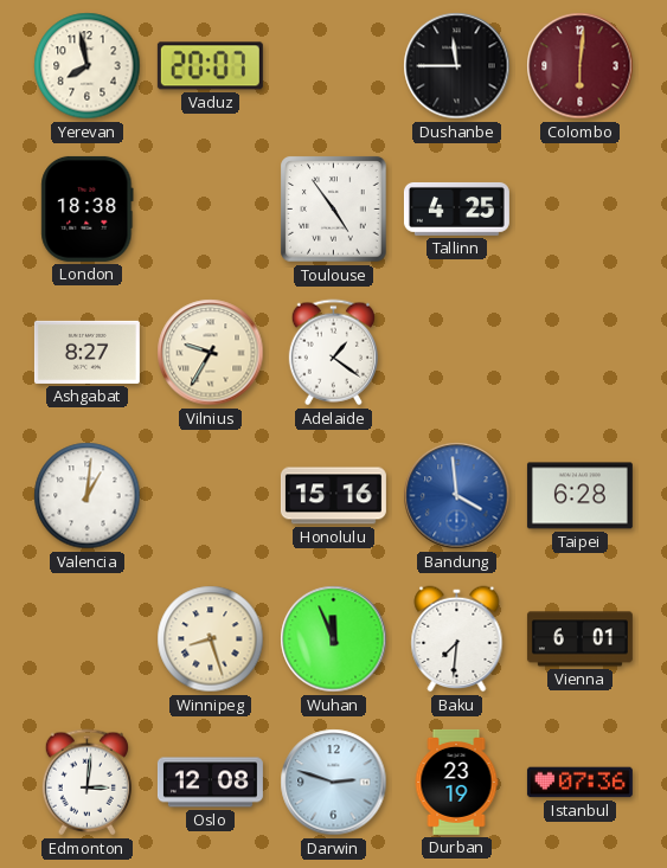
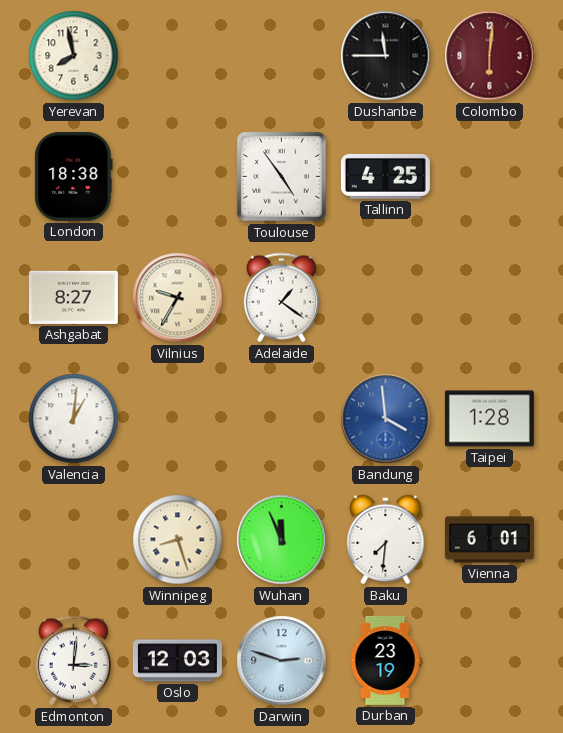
Vaduz: 20:07 -> none
Honolulu: 15:16 -> none
Taipei: 6:28 -> 1:28
Oslo: 12:08 -> 12:03
Istanbul: 07:36 -> none
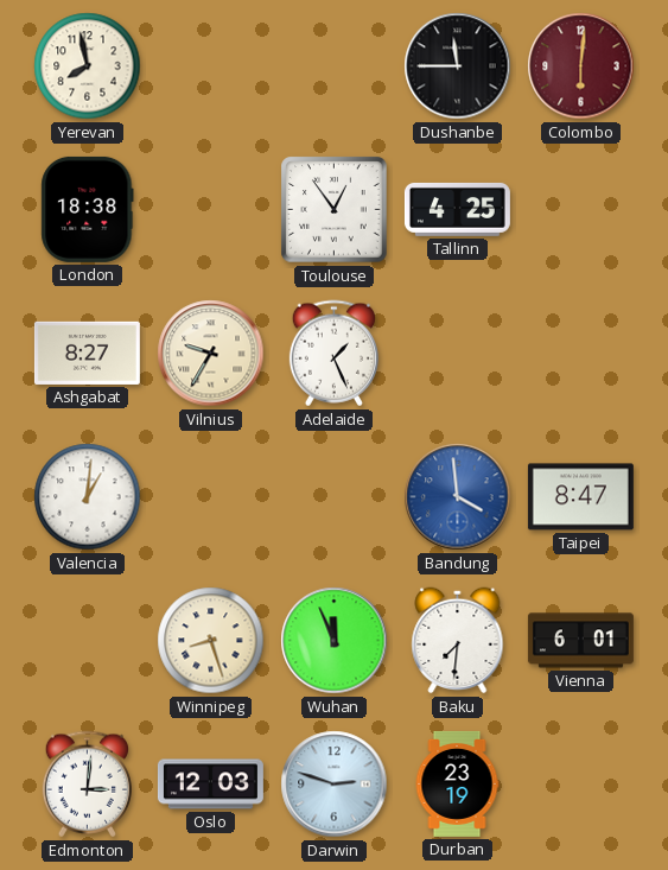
Toulouse: 4:54 -> 12:54
Adelaide: 1:21 -> 1:26
Taipei: 1:28 -> 8:47
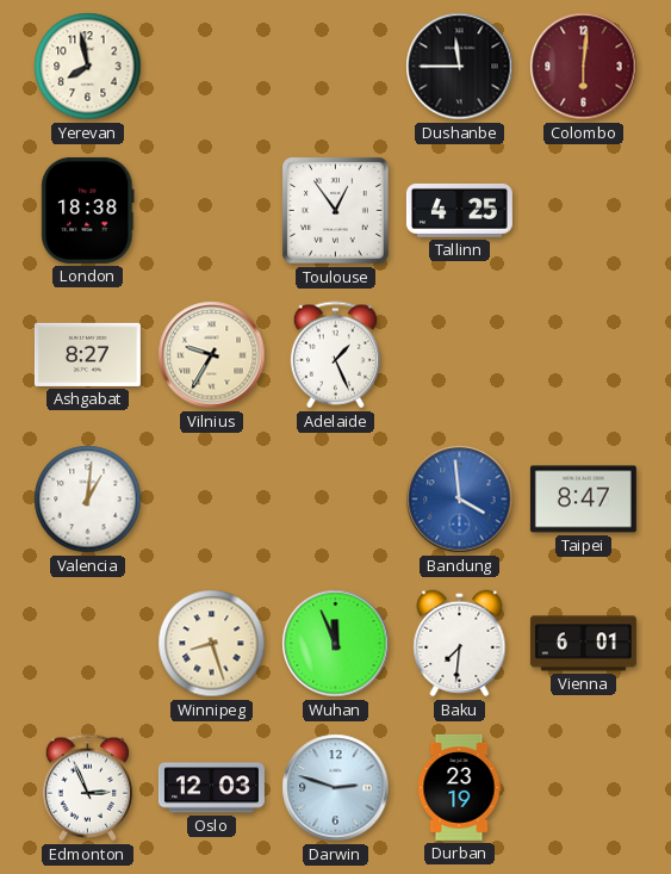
Edmonton: 3:01 -> 2:56
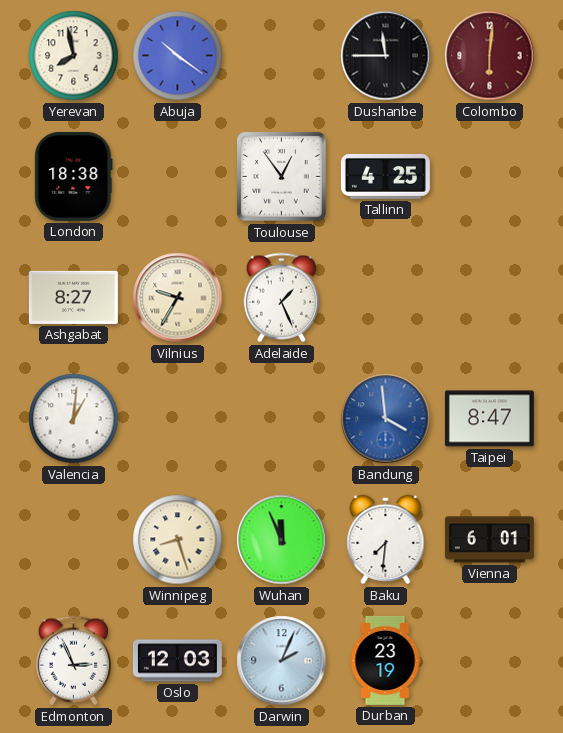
Abuja: none -> 10:21
Darwin: 2:48 -> 2:04
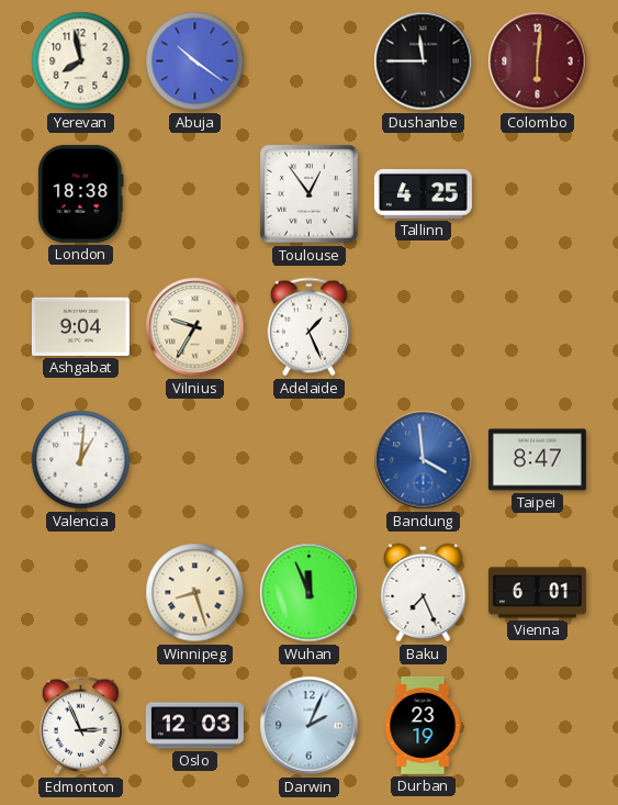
Ashgabat: 8:27 -> 9:04
Baku: 7:31 -> 7:26
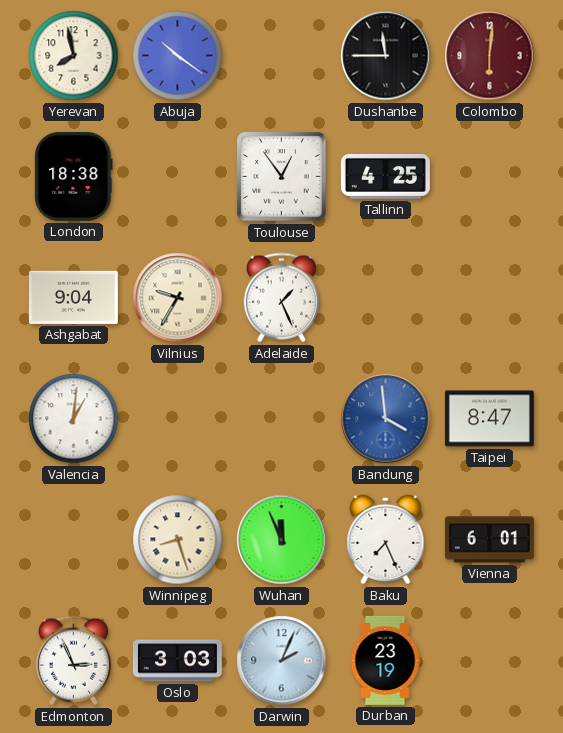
Oslo: 12:03 -> 3:03
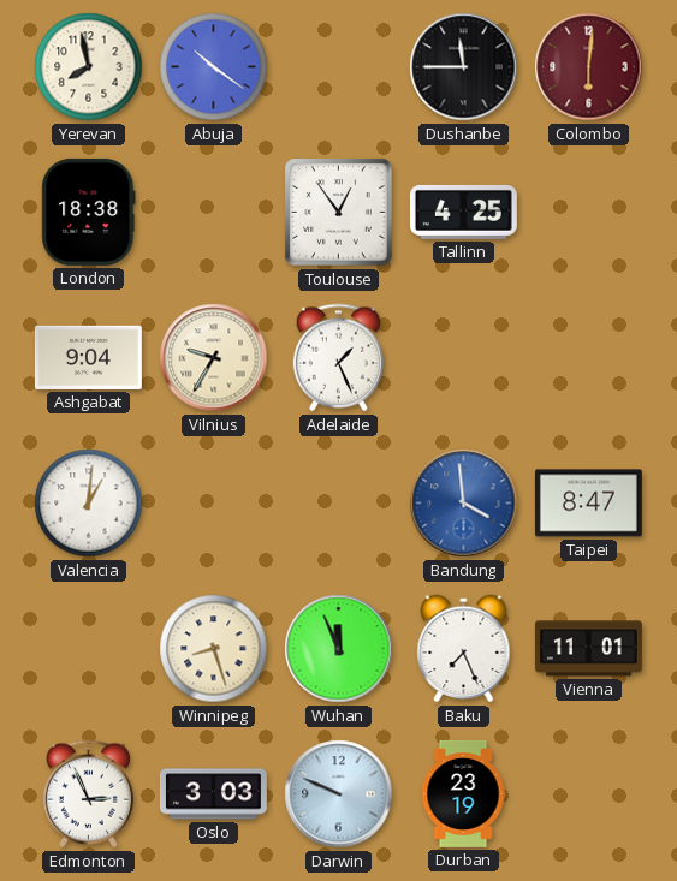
Vienna: 6:01 -> 11:01
Darwin: 2:04 -> 9:49
